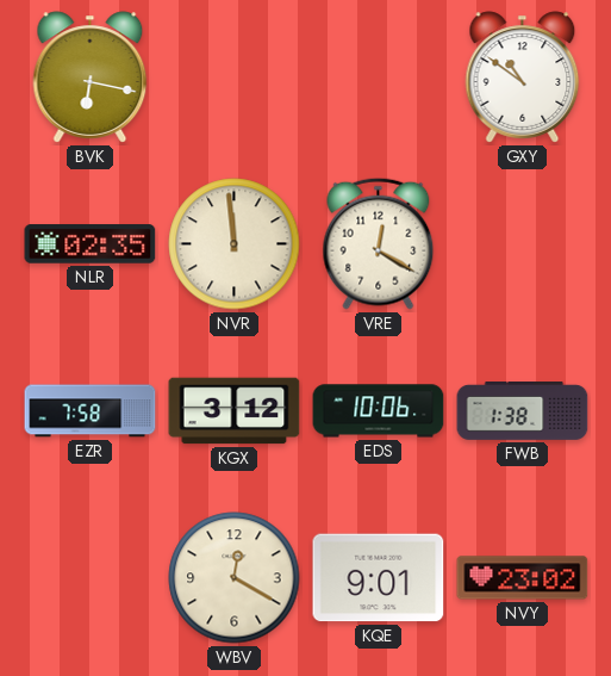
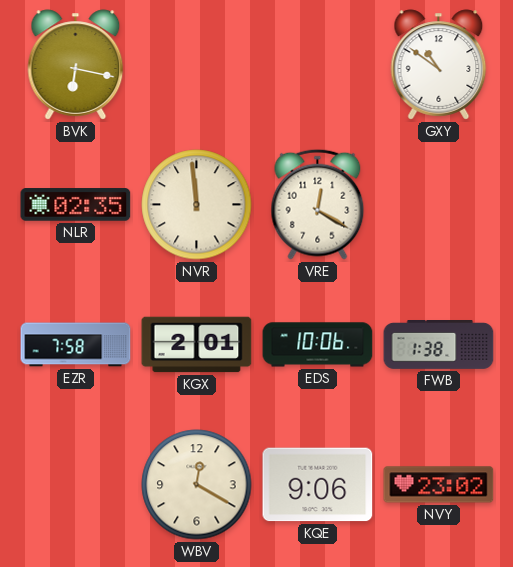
KGX: 3:12 -> 2:01
KQE: 9:01 -> 9:06
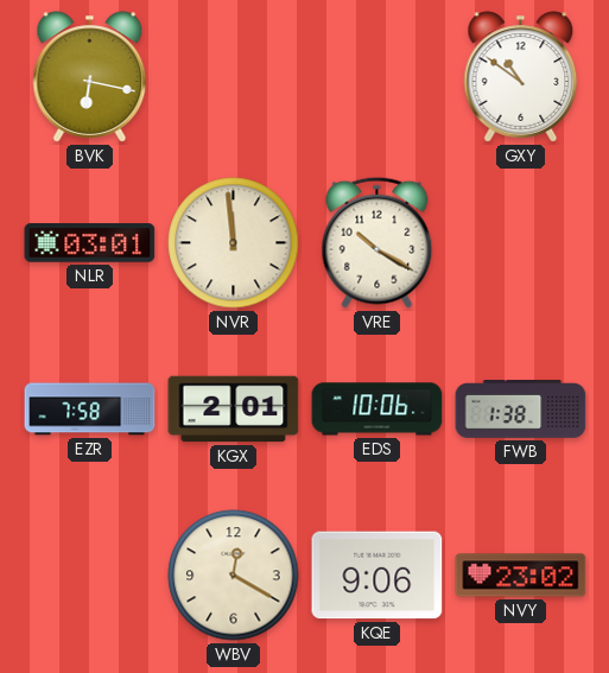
NLR: 02:35 -> 03:01
VRE: 12:20 -> 10:20
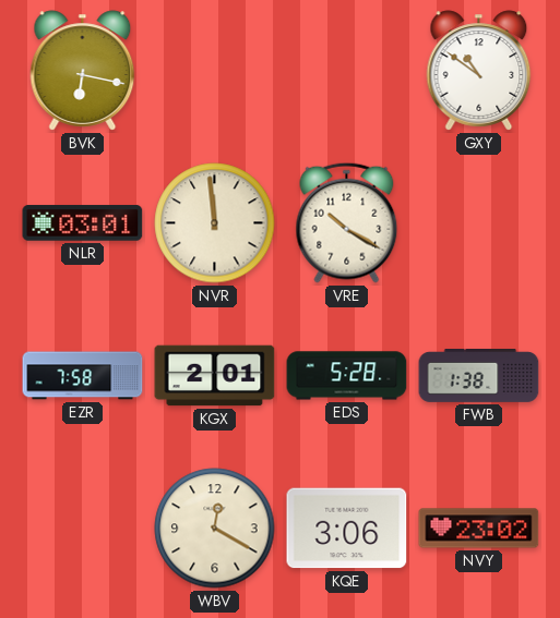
EDS: 10:06 -> 5:28
KQE: 9:06 -> 3:06
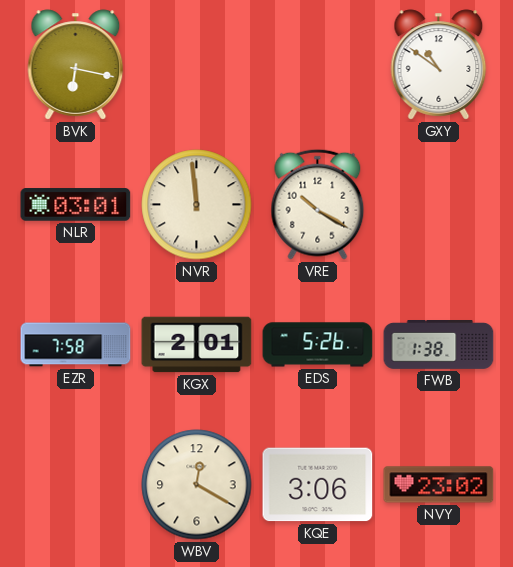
EDS: 5:28 -> 5:26
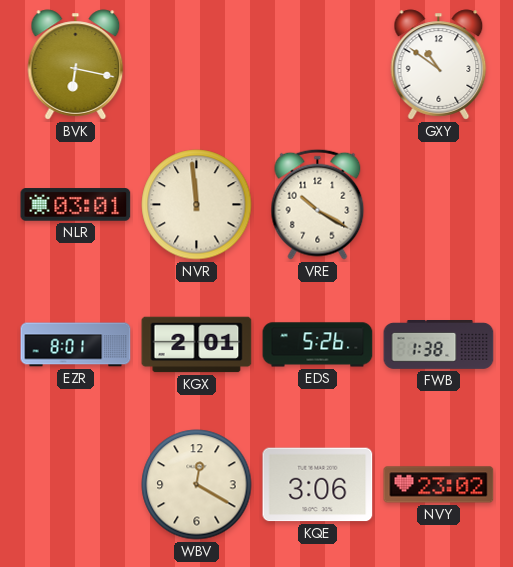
EZR: 7:58 -> 8:01
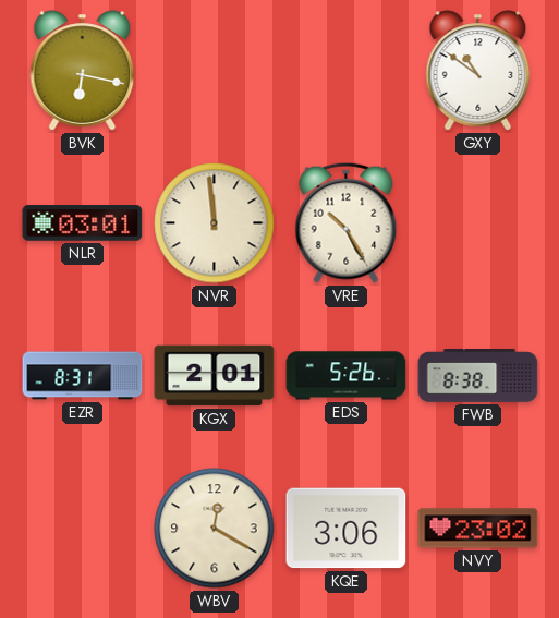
VRE: 10:20 -> 10:25
EZR: 8:01 -> 8:31
FWB: 1:38 -> 8:38
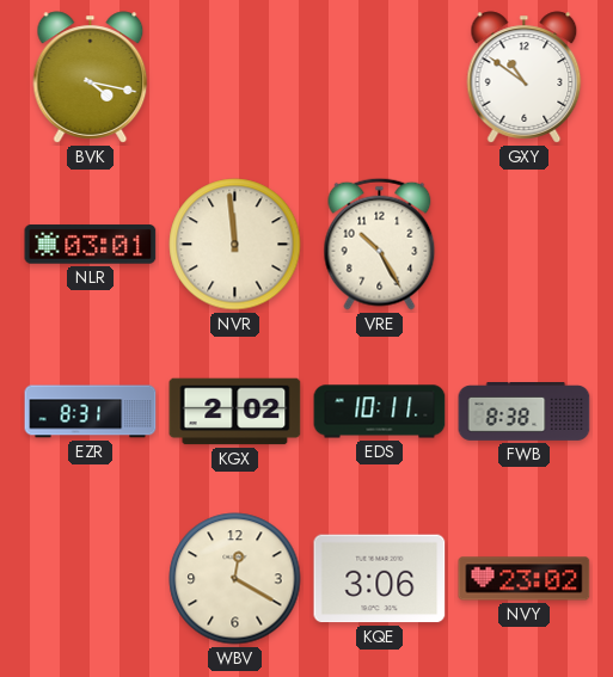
BVK: 6:17 -> 4:17
KGX: 2:01 -> 2:02
EDS: 5:26 -> 10:11
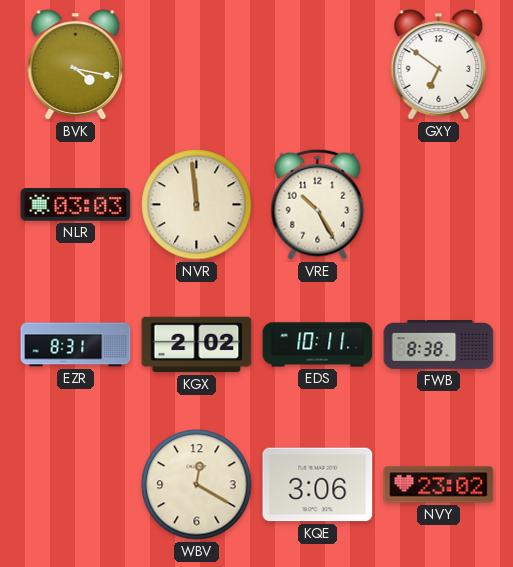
GXY: 10:51 -> 6:51
NLR: 03:01 -> 03:03
